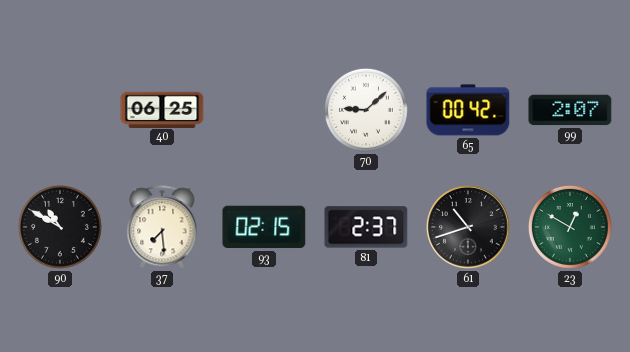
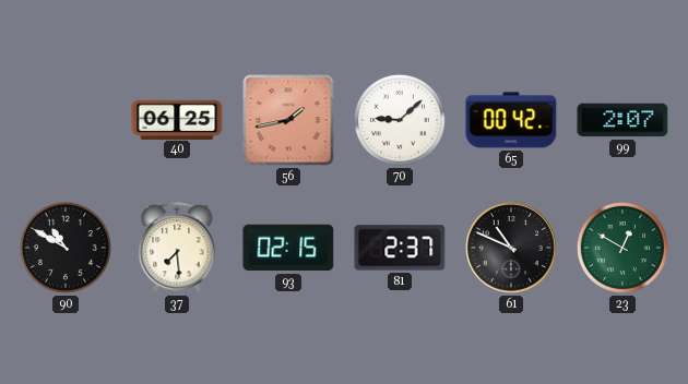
56: none -> 1:43
61: 10:42 -> 10:49
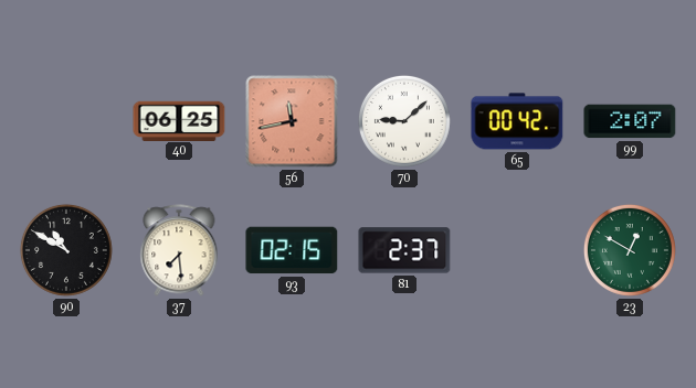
56: 1:43 -> 11:43
61: 10:49 -> none
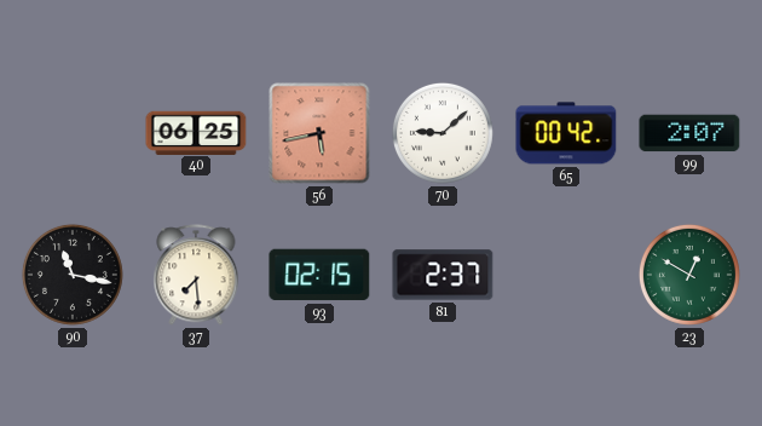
56: 11:43 -> 5:43
90: 10:50 -> 11:17
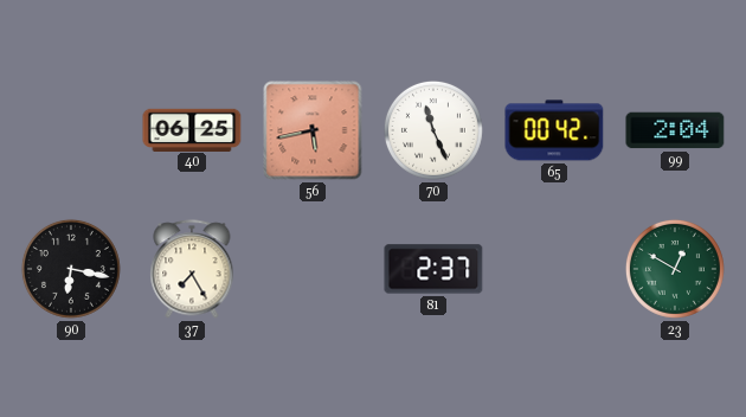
70: 9:08 -> 11:26
99: 2:07 -> 2:04
90: 11:17 -> 6:17
37: 7:29 -> 7:25
93: 02:15 -> none
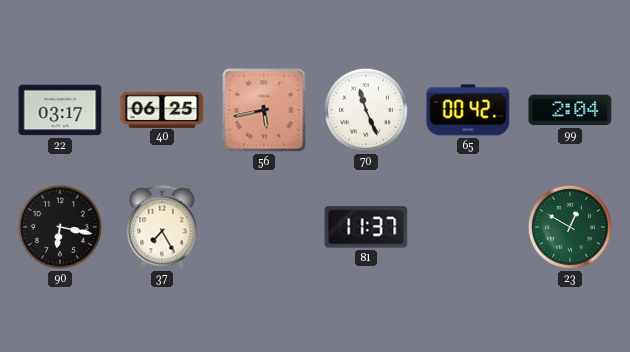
22: none -> 03:17
81: 2:37 -> 11:37
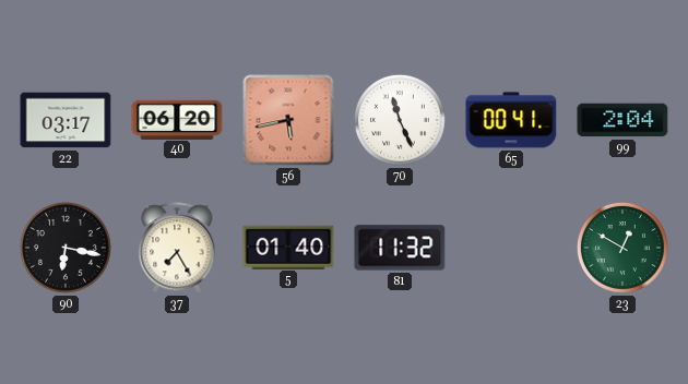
40: 06:25 -> 06:20
65: 00:42 -> 00:41
5: none -> 01:40
81: 11:37 -> 11:32
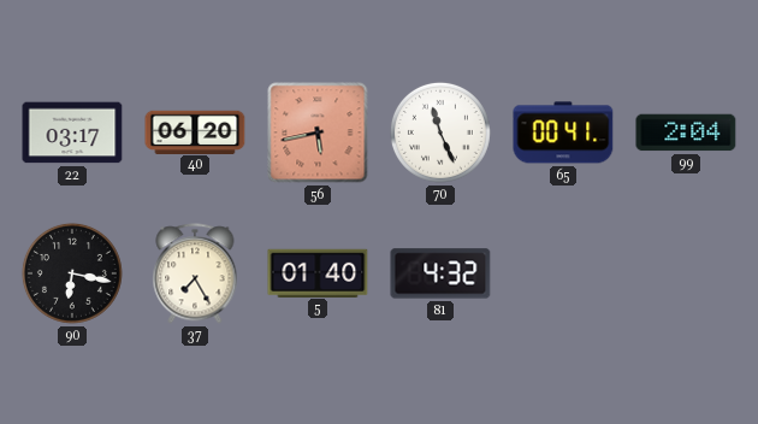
81: 11:32 -> 4:32
23: 12:50 -> none
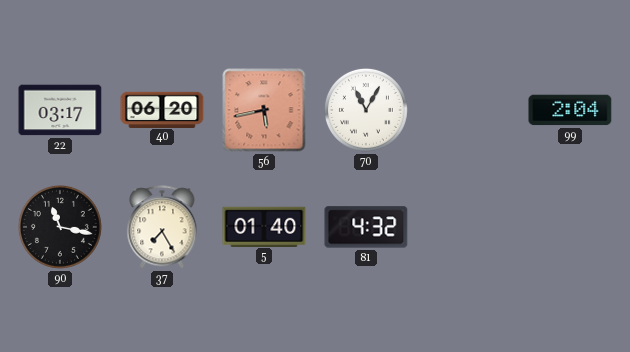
70: 11:26 -> 11:05
65: 00:41 -> none
90: 6:17 -> 11:17
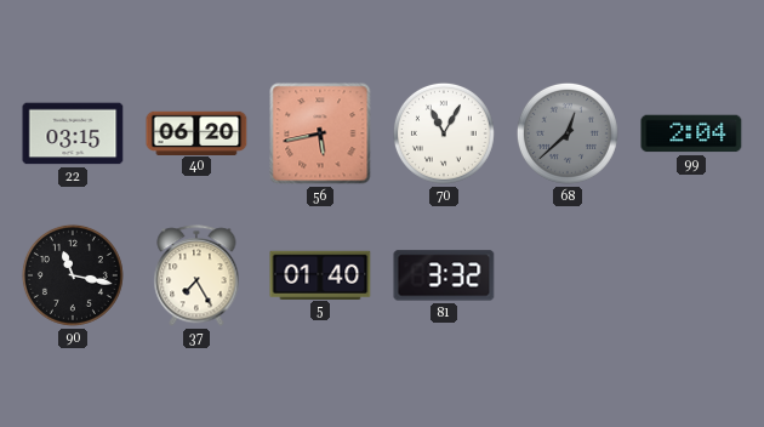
22: 03:17 -> 03:15
68: none -> 12:38
81: 4:32 -> 3:32
